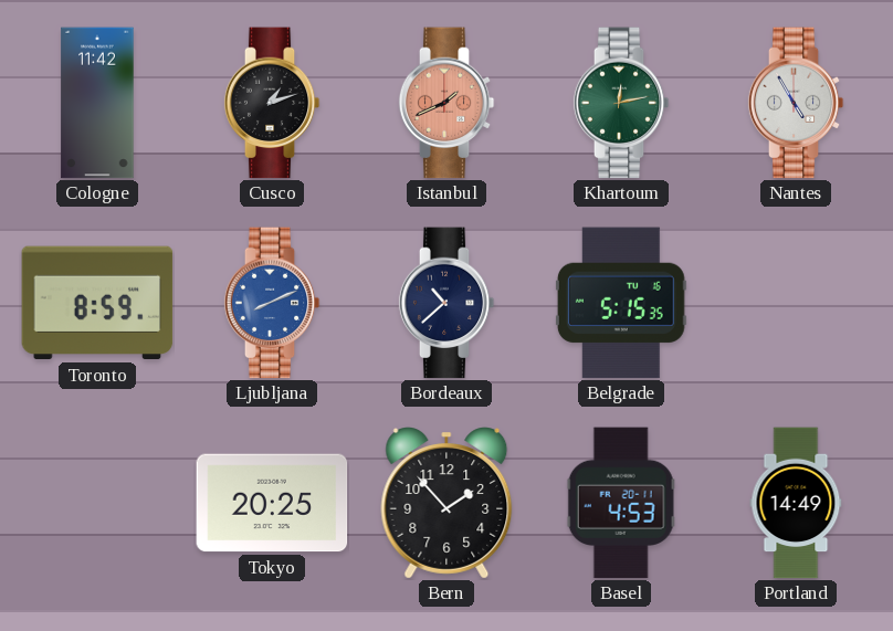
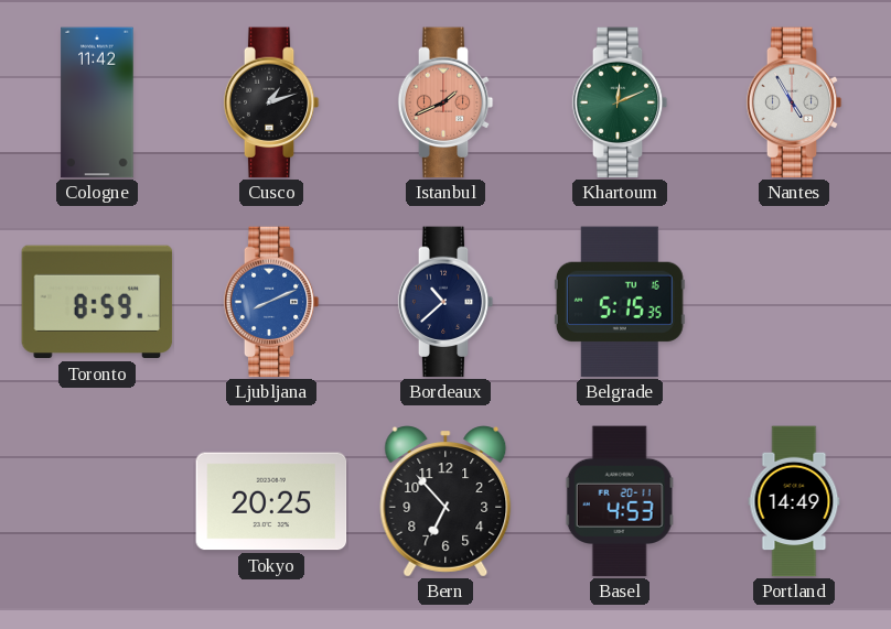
Khartoum: 12:13 -> 12:11
Bern: 1:53 -> 6:53
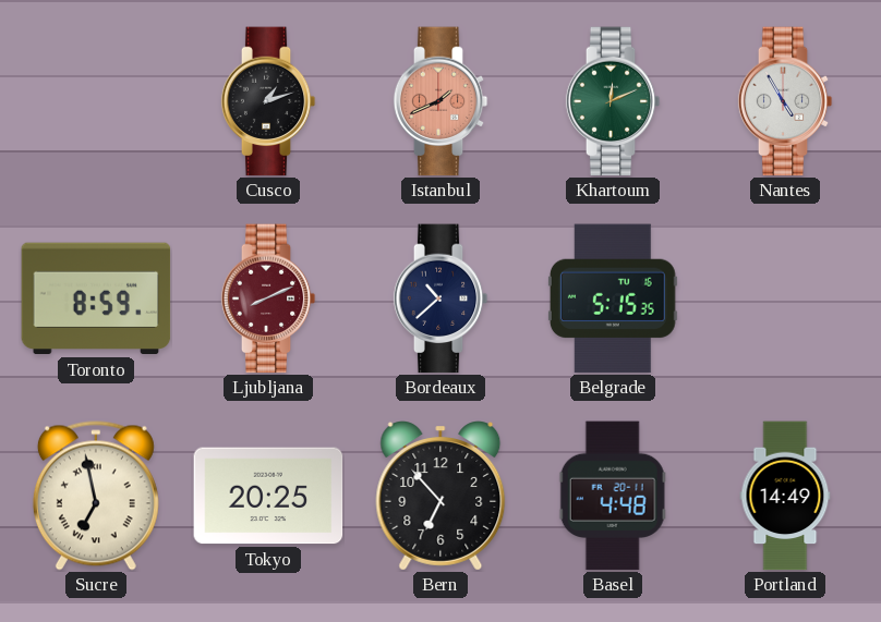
Cologne: 11:42 -> none
Ljubljana dial: blue -> burgundy
Sucre: none -> 6:58
Basel: 4:53 -> 4:48
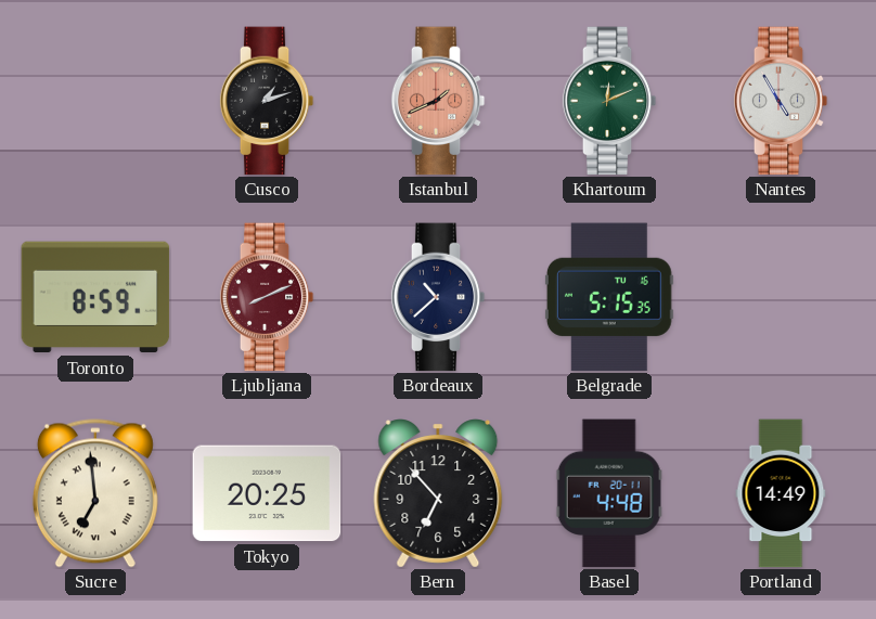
Sucre: 6:58 -> 6:59
